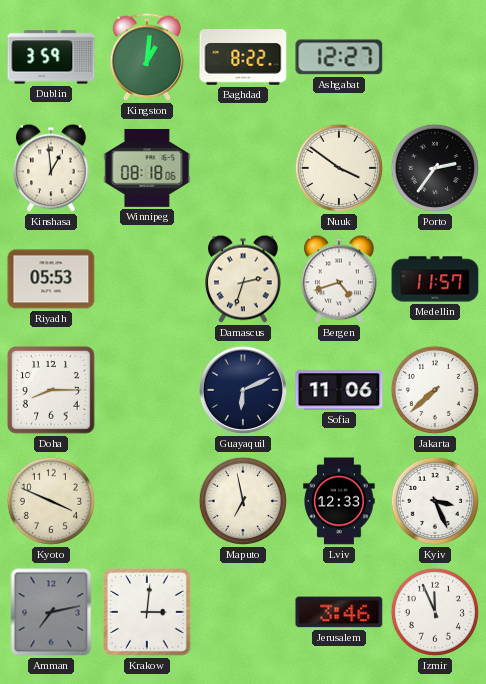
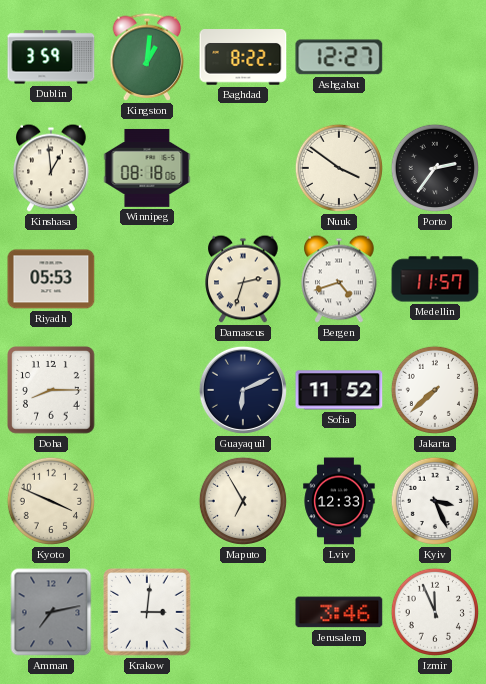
Sofia: 11:06 -> 11:52
Maputo: 6:58 -> 6:55
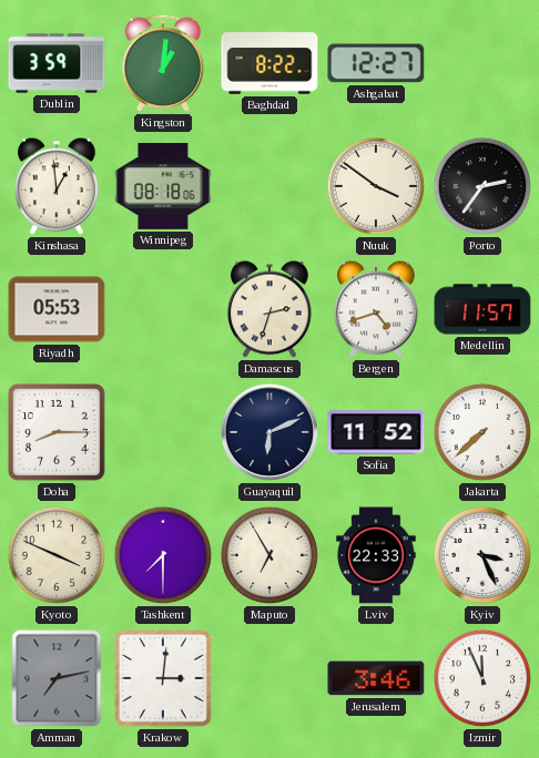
Tashkent: none -> 7:30
Lviv: 12:33 -> 22:33
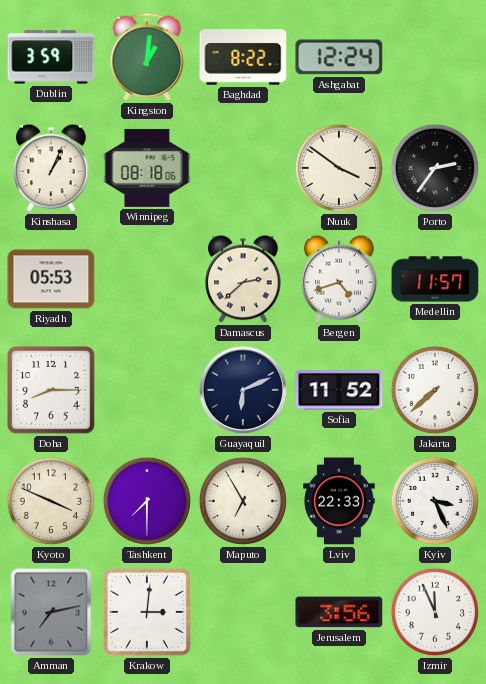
Ashgabat: 12:27 -> 12:24
Kinshasa: 12:59 -> 1:04
Damascus: 2:33 -> 2:38
Jerusalem: 3:46 -> 3:56
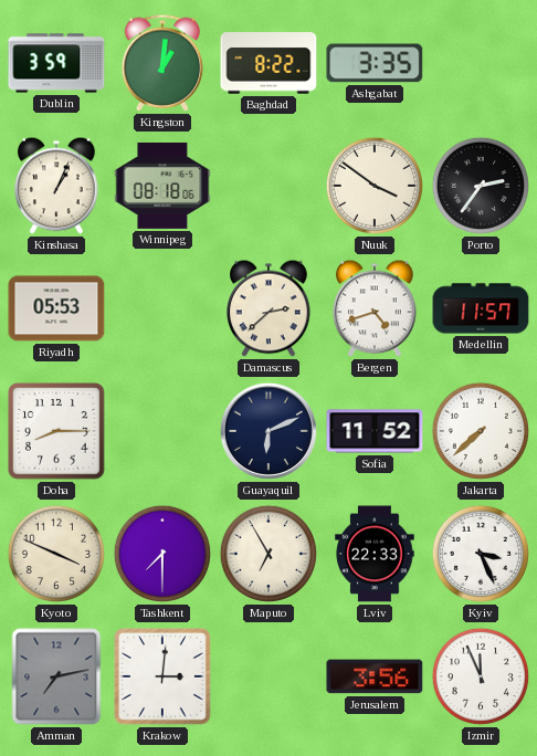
Ashgabat: 12:24 -> 3:35
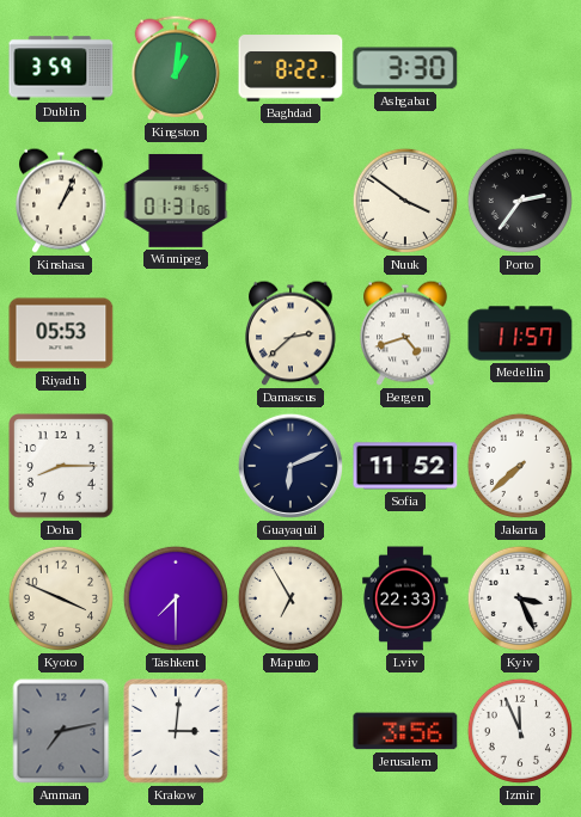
Ashgabat: 3:35 -> 3:30
Winnipeg: 08:18 -> 01:31
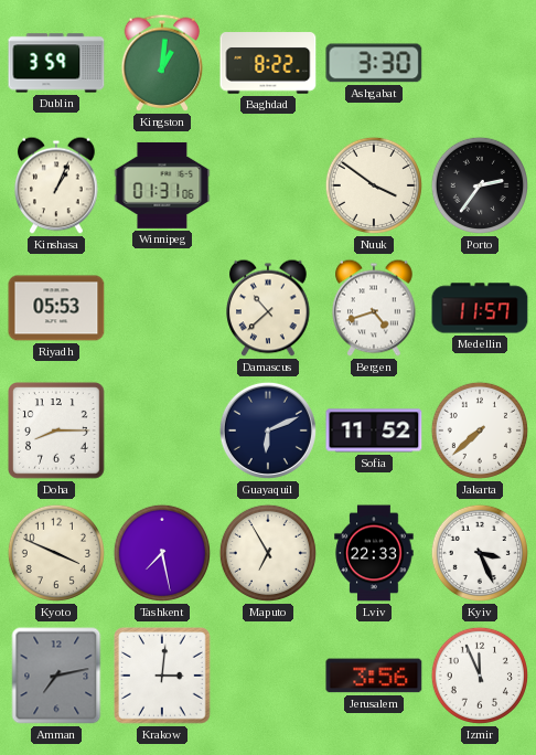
Damascus: 2:38 -> 10:38
Tashkent: 7:30 -> 7:28
